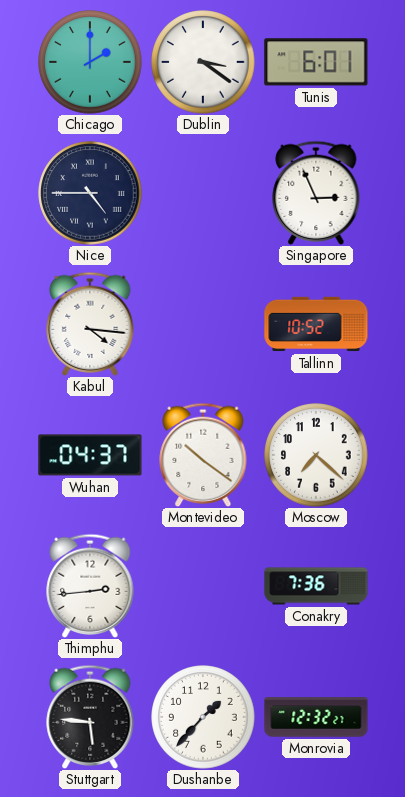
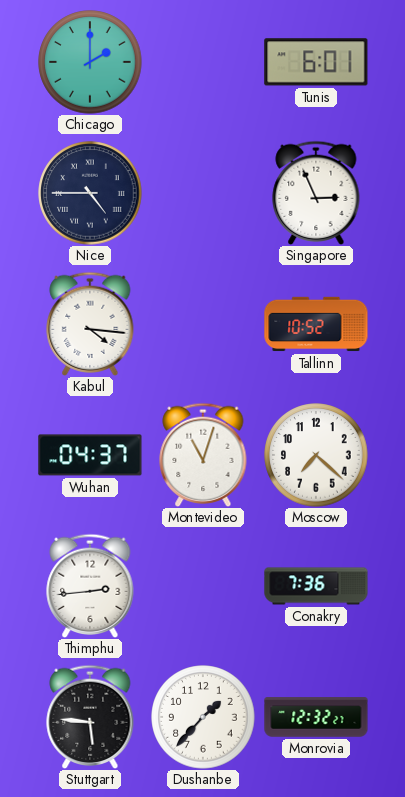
Dublin: 3:21 -> none
Montevideo: 10:21 -> 11:03
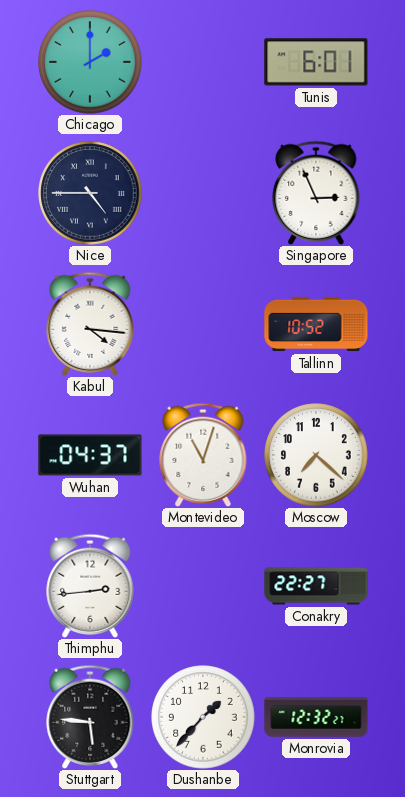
Conakry: 7:36 -> 22:27
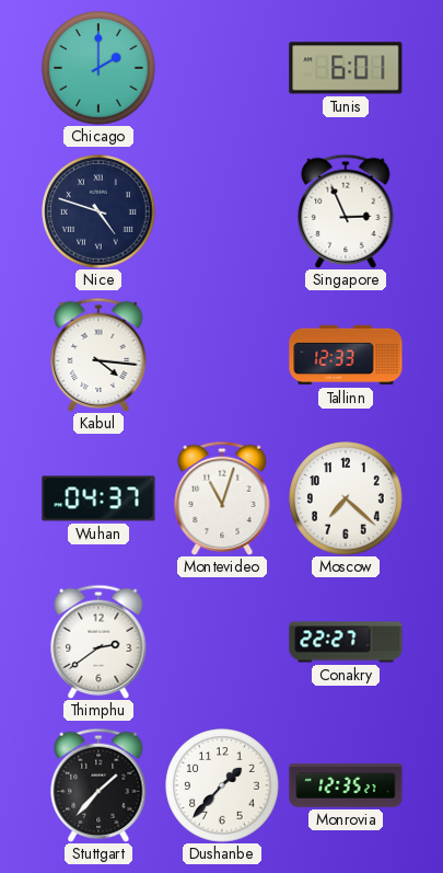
Nice: 4:45 -> 4:48
Tallinn: 10:52 -> 12:33
Thimphu: 2:44 -> 2:39
Stuttgart: 5:46 -> 1:37
Monrovia: 12:32 -> 12:35
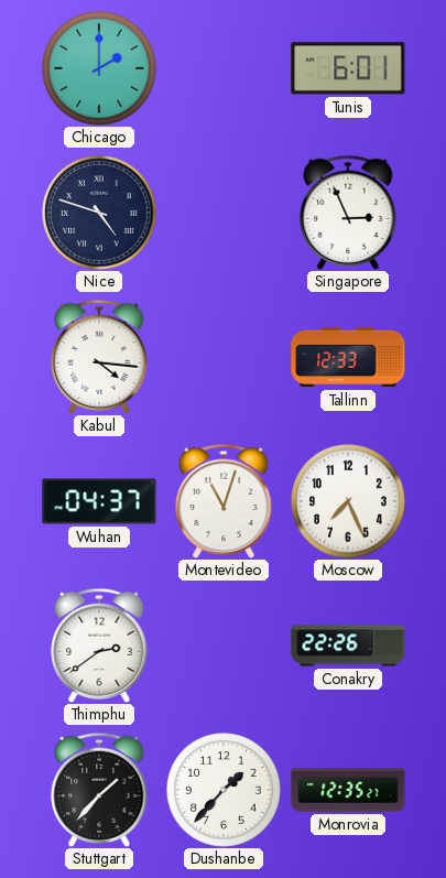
Moscow: 7:22 -> 7:26
Conakry: 22:27 -> 22:26
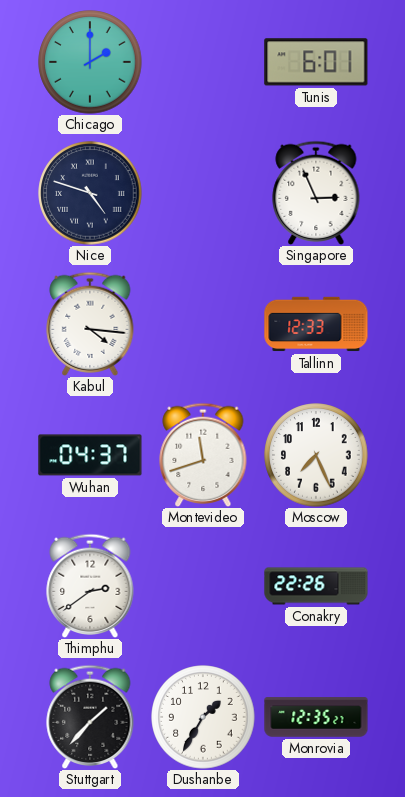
Montevideo: 11:03 -> 11:42
Dushanbe: 1:37 -> 1:35
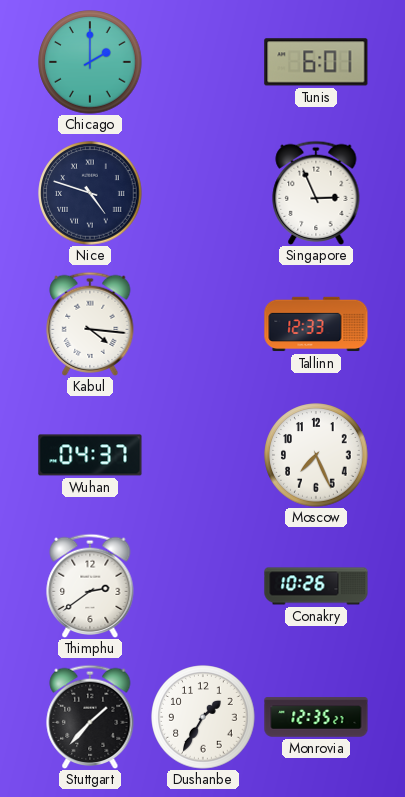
Montevideo: 11:42 -> none
Conakry: 22:26 -> 10:26
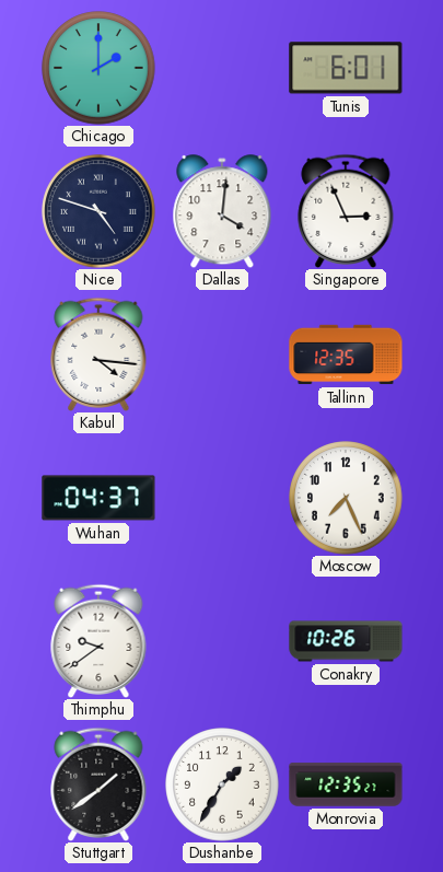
Dallas: none -> 4:01
Tallinn: 12:33 -> 12:35
Thimphu: 2:39 -> 9:39
Stuttgart: 1:37 -> 1:39
